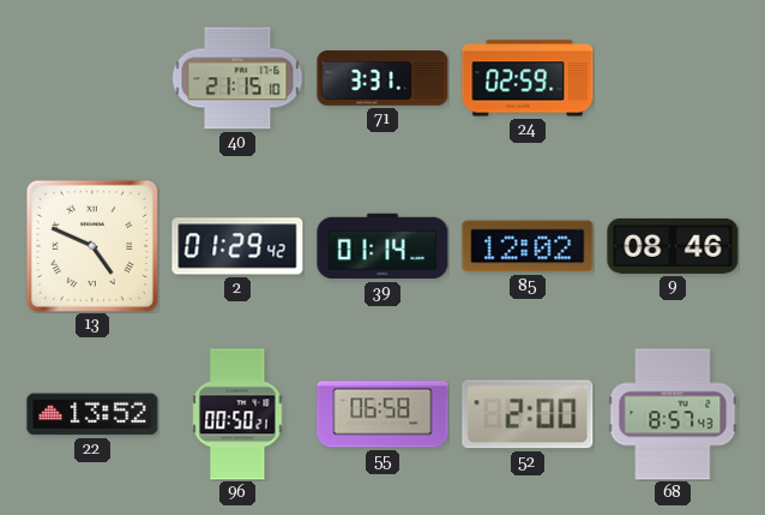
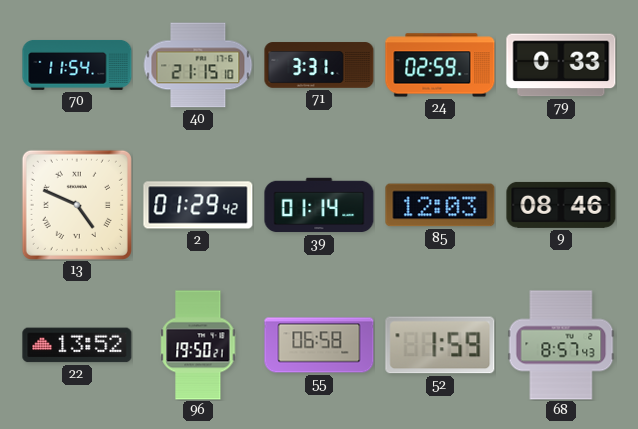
70: none -> 11:54
79: none -> 0:33
85: 12:02 -> 12:03
96: 00:50 -> 19:50
52: 2:00 -> 1:59
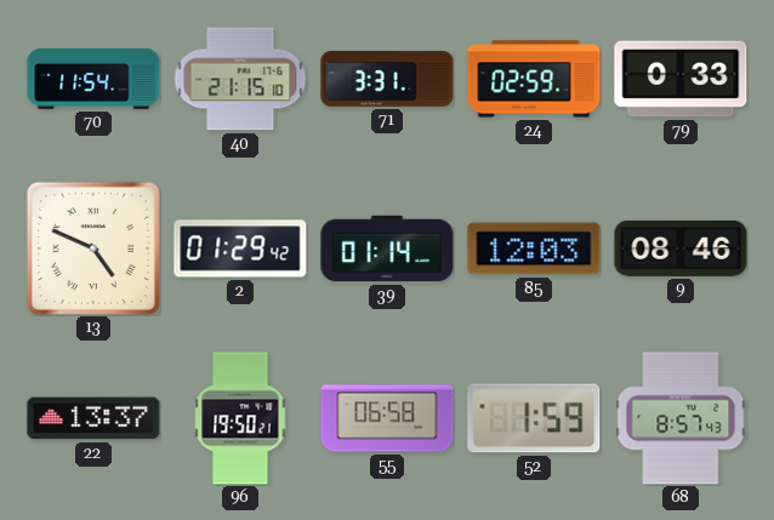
22: 13:52 -> 13:37
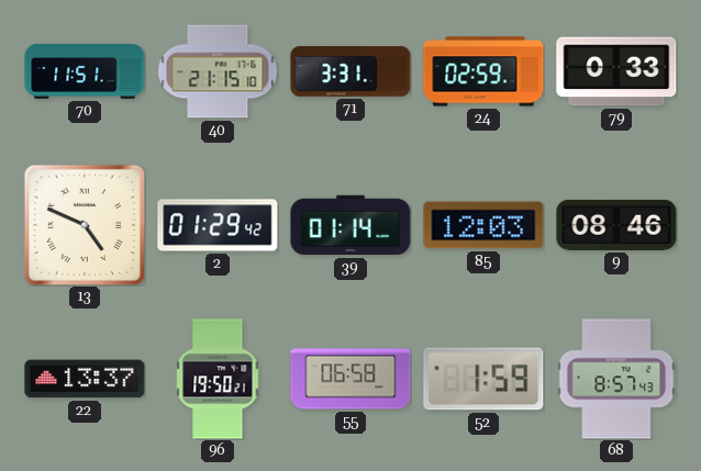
70: 11:54 -> 11:51
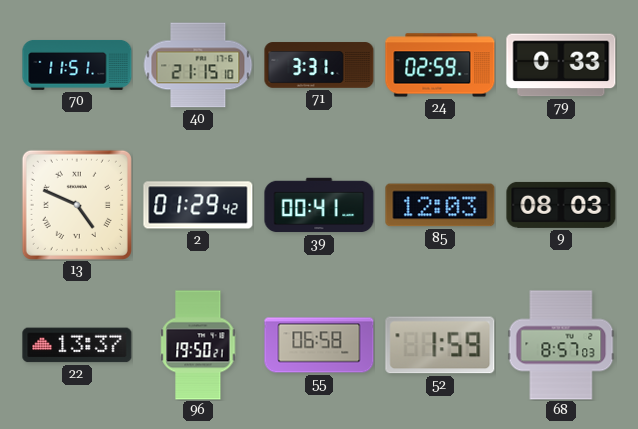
39: 01:14 -> 00:41
9: 08:46 -> 08:03
68: 8:57:43 -> 8:57:03
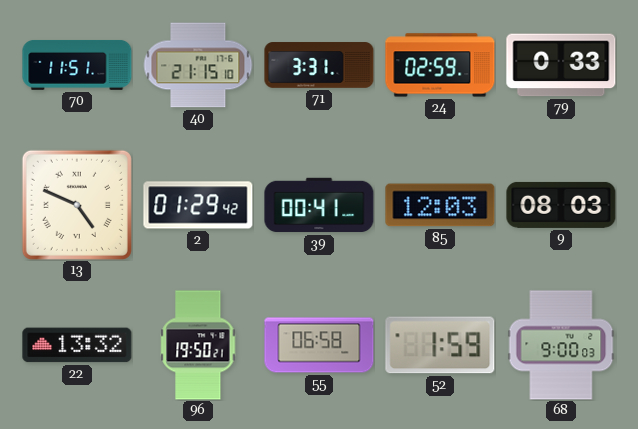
22: 13:37 -> 13:32
68: 8:57 -> 9:00
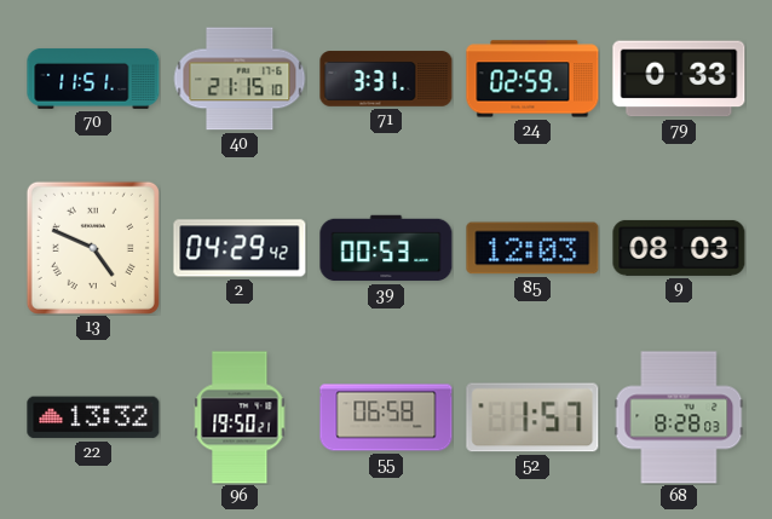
2: 01:29 -> 04:29
39: 00:41 -> 00:53
52: 1:59 -> 1:57
68: 9:00 -> 8:28
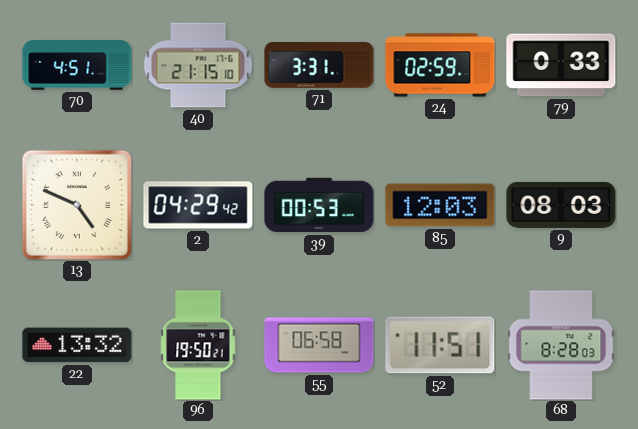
70: 11:51 -> 4:51
52: 1:57 -> 11:51
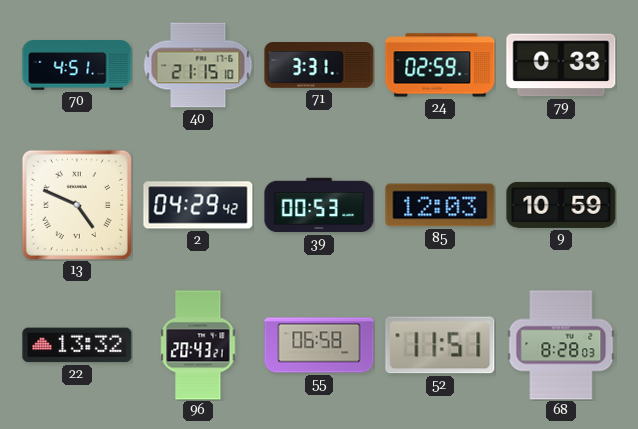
9: 08:03 -> 10:59
96: 19:50 -> 20:43
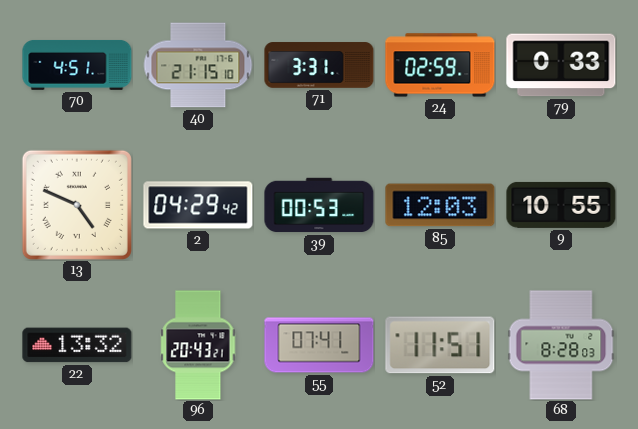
9: 10:59 -> 10:55
55: 06:58 -> 07:41
